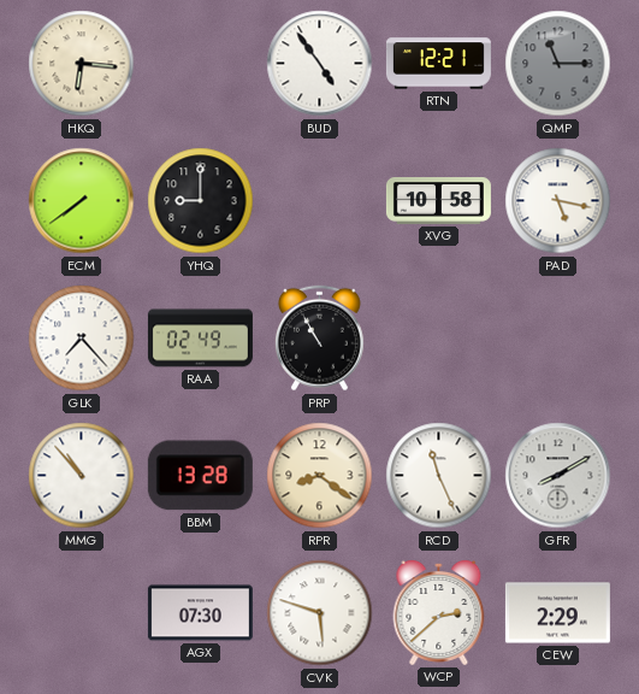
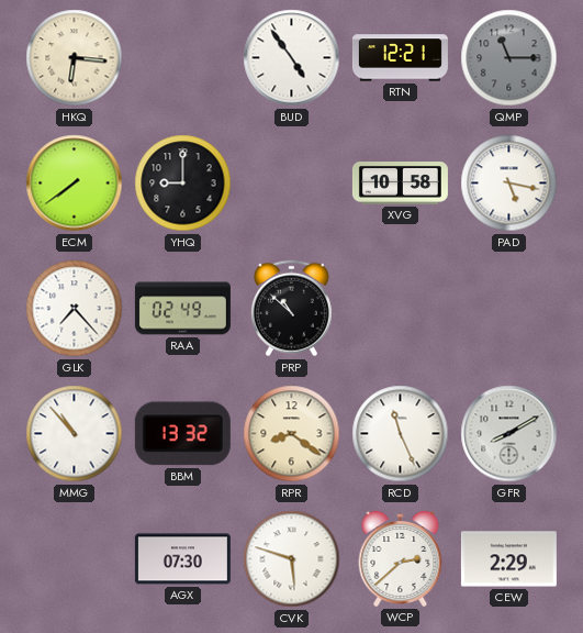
PRP: 10:55 -> 10:52
BBM: 13:28 -> 13:32
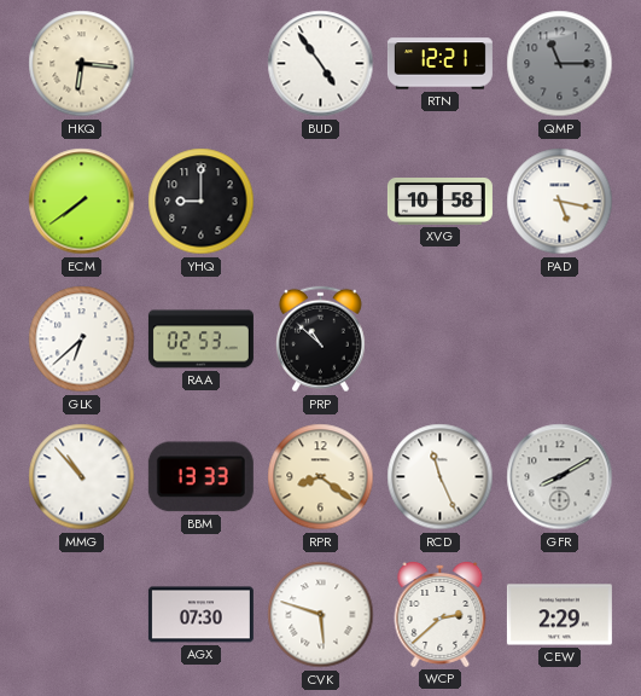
GLK: 7:23 -> 6:38
RAA: 02:49 -> 02:53
BBM: 13:32 -> 13:33
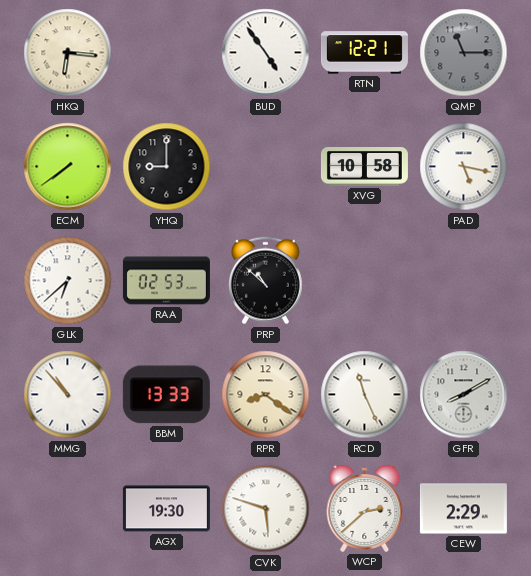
AGX: 07:30 -> 19:30
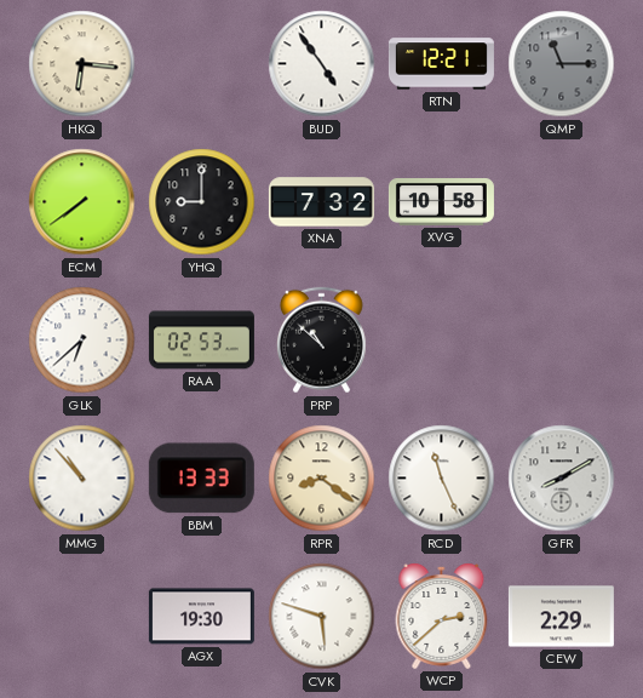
XNA: none -> 7:32
PAD: 5:17 -> none
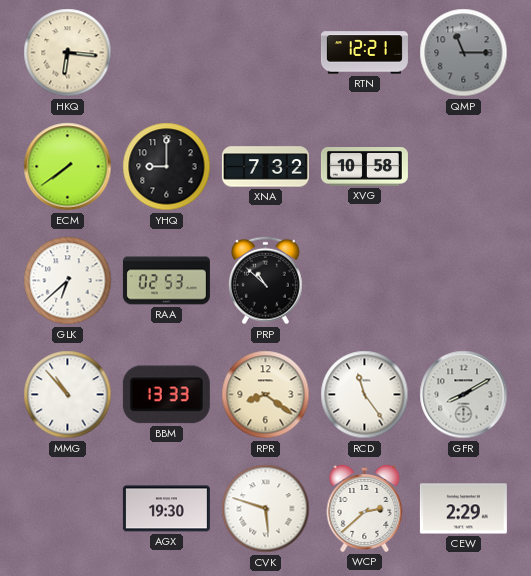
BUD: 4:54 -> none
RCD: 11:26 -> 11:24
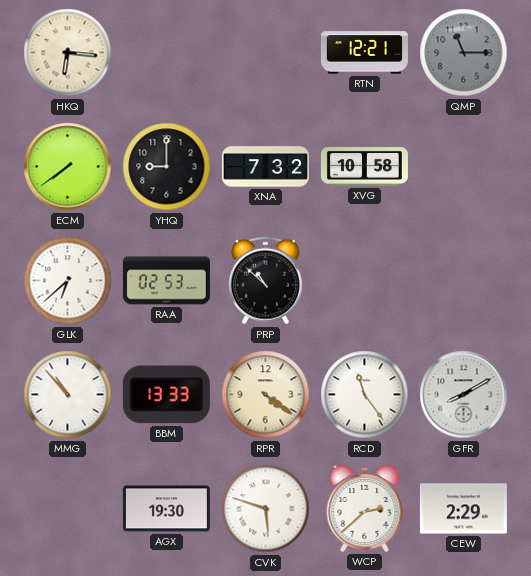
RPR: 8:21 -> 4:21
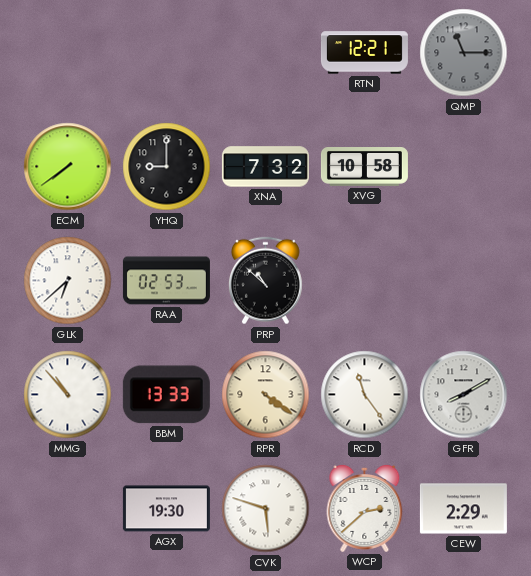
HKQ: 6:16 -> none
